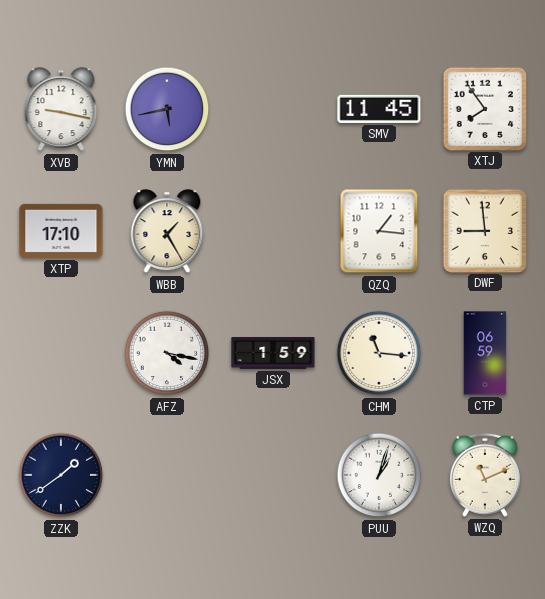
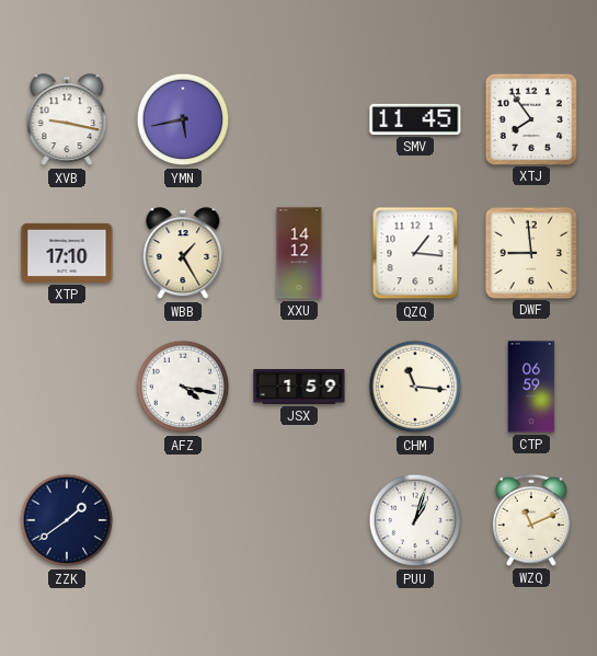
XXU: none -> 14:12
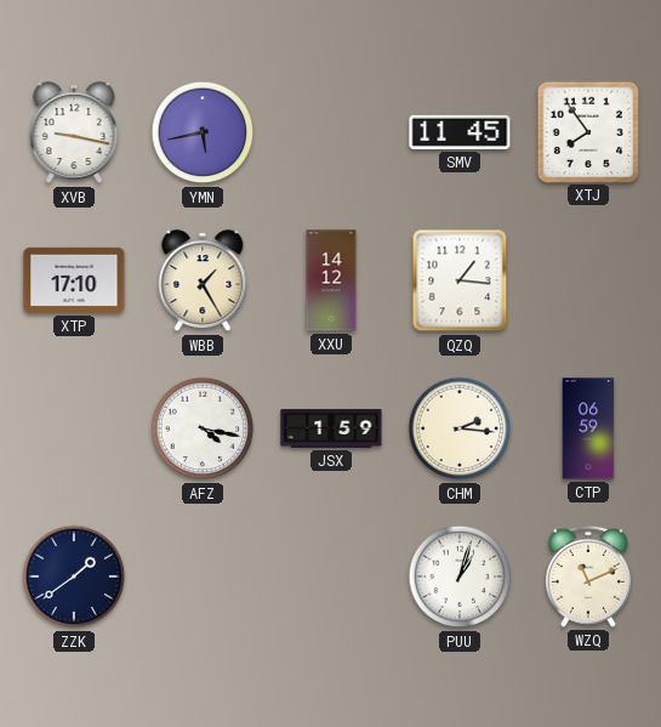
DWF: 8:59 -> none
CHM: 11:16 -> 2:16
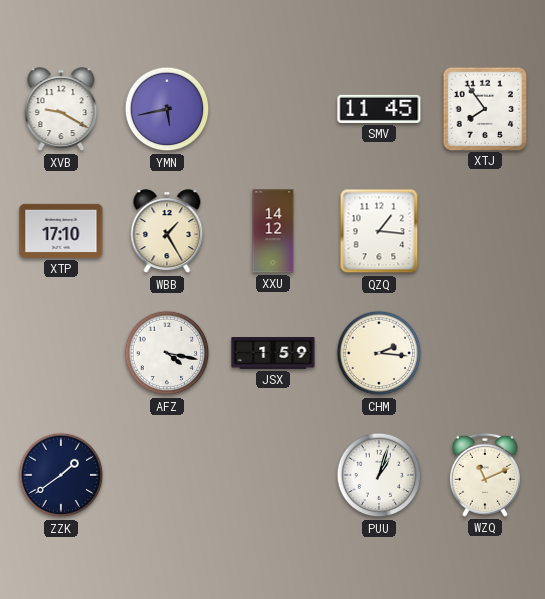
XVB: 9:17 -> 9:20
CTP: 06:59 -> none
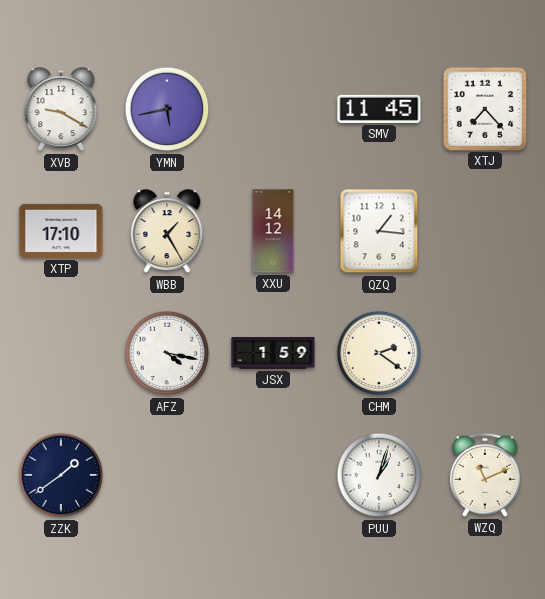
XTJ: 7:54 -> 7:23
CHM: 2:16 -> 2:21
